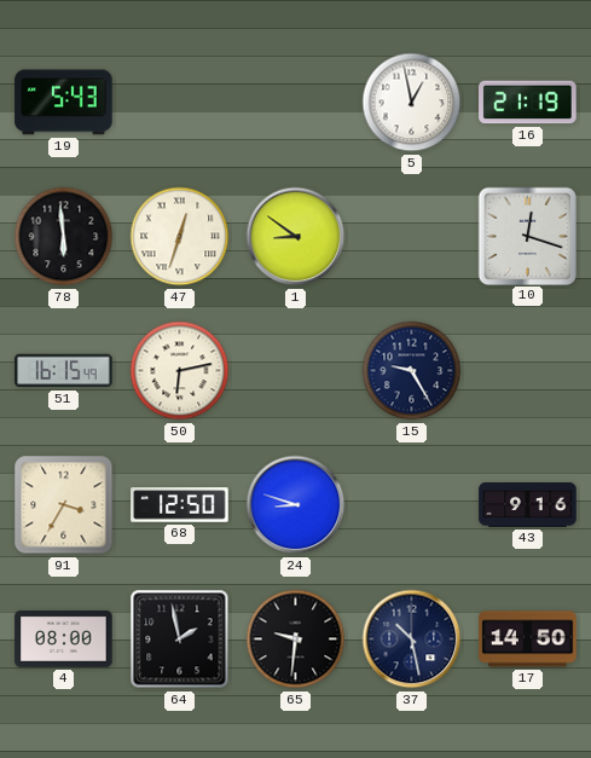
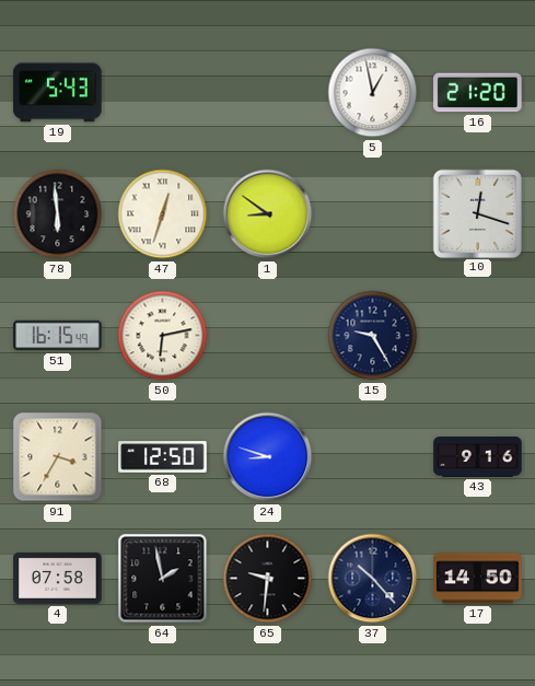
16: 21:19 -> 21:20
4: 08:00 -> 07:58
37: 10:28 -> 10:23
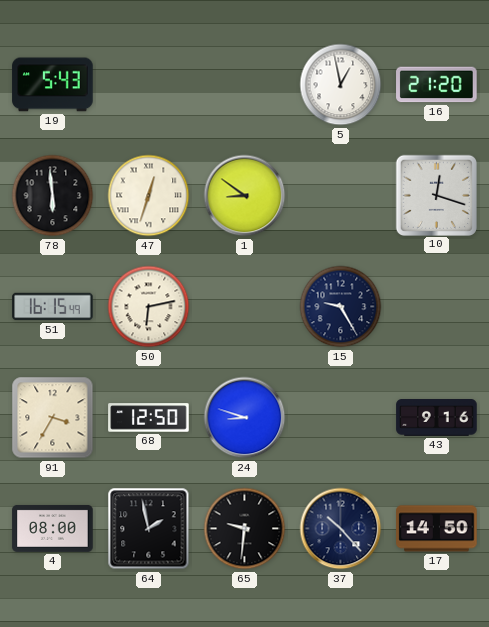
4: 07:58 -> 08:00
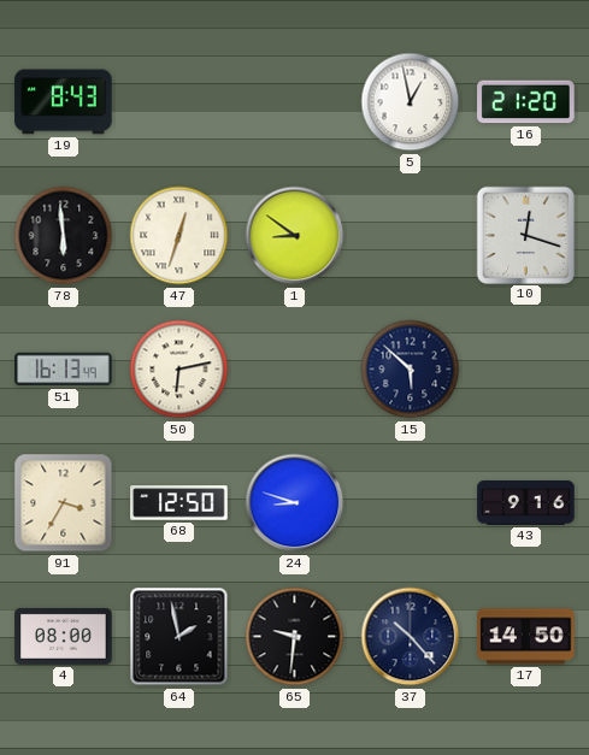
19: 5:43 -> 8:43
51: 16:15 -> 16:13
15: 9:25 -> 5:52
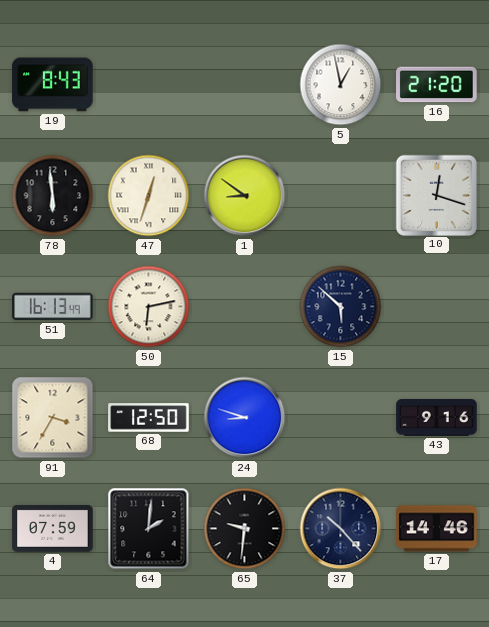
4: 08:00 -> 07:59
64: 1:58 -> 2:01
17: 14:50 -> 14:46
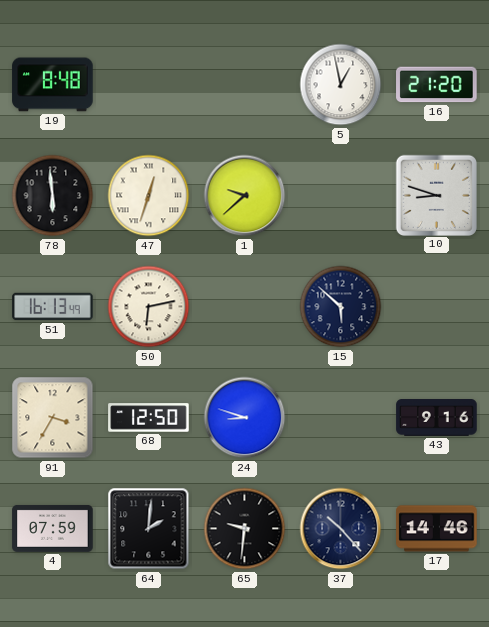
19: 8:43 -> 8:48
1: 8:51 -> 9:38
10: 12:18 -> 8:48
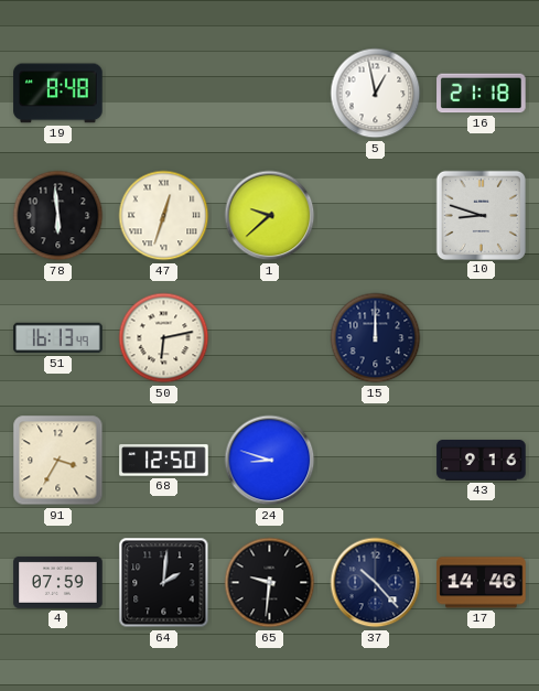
16: 21:20 -> 21:18
15: 5:52 -> 12:00
